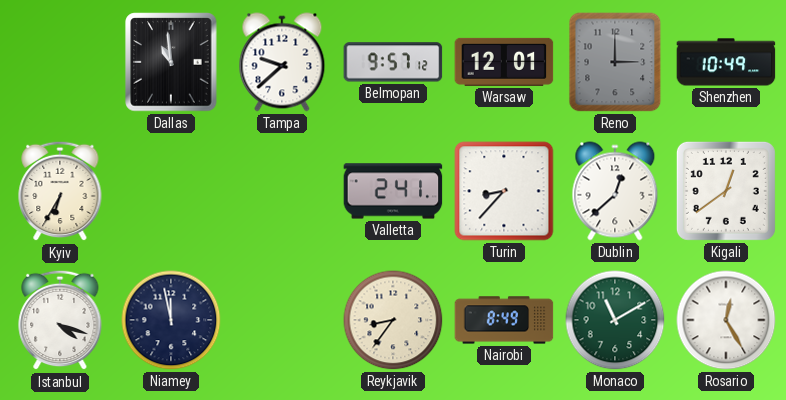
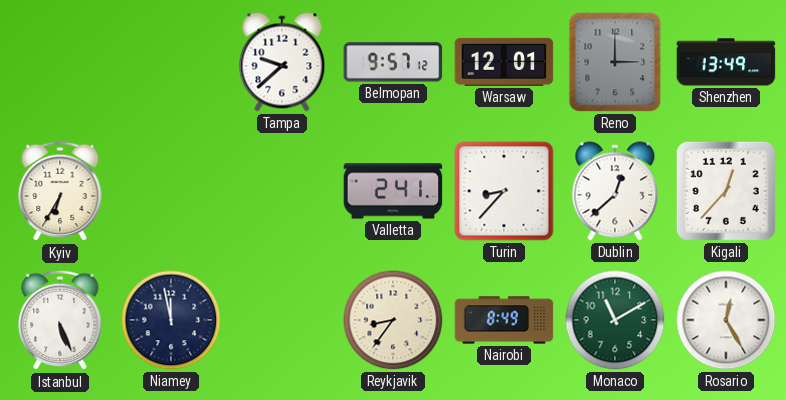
Dallas: 10:59 -> none
Shenzhen: 10:49 -> 13:49
Kigali: 12:39 -> 12:37
Istanbul: 4:18 -> 5:26
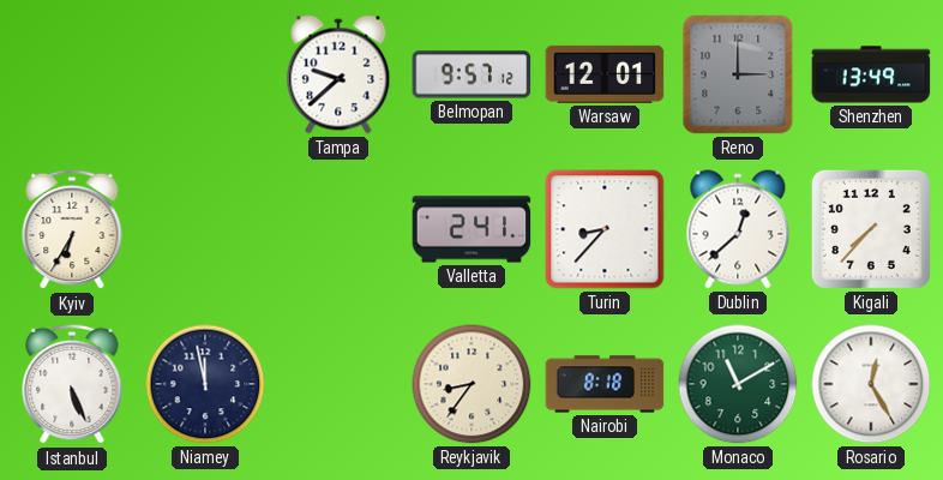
Kigali: 12:37 -> 7:37
Nairobi: 8:49 -> 8:18
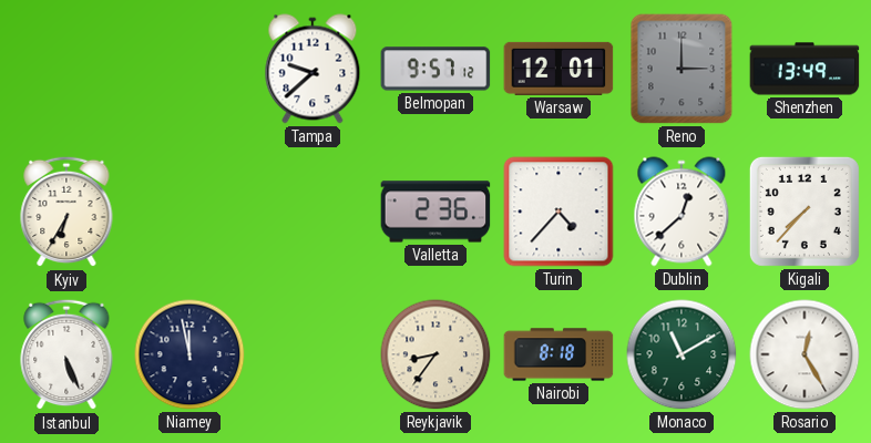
Valletta: 2:41 -> 2:36
Turin: 8:37 -> 4:37
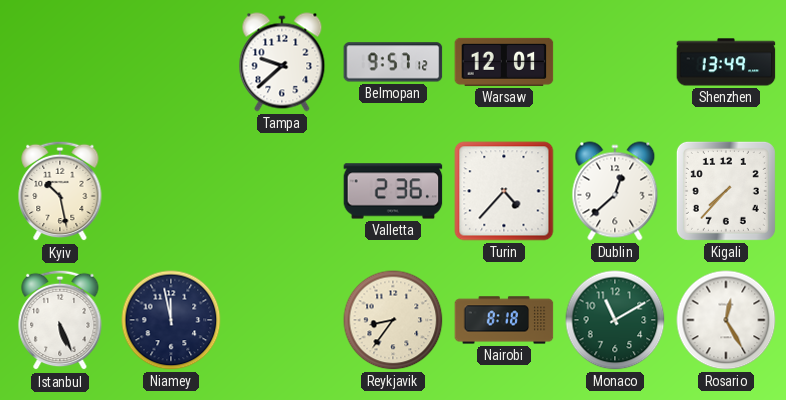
Reno: 3:00 -> none
Kyiv: 6:35 -> 10:28
